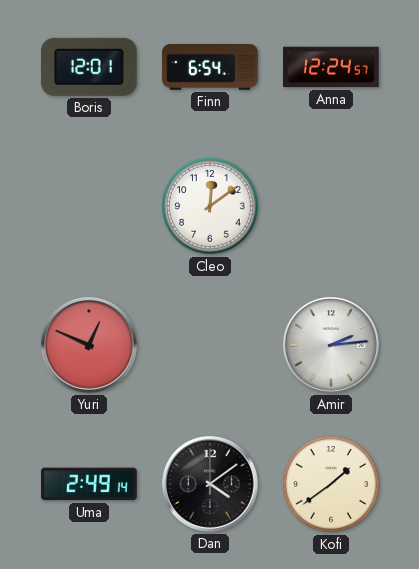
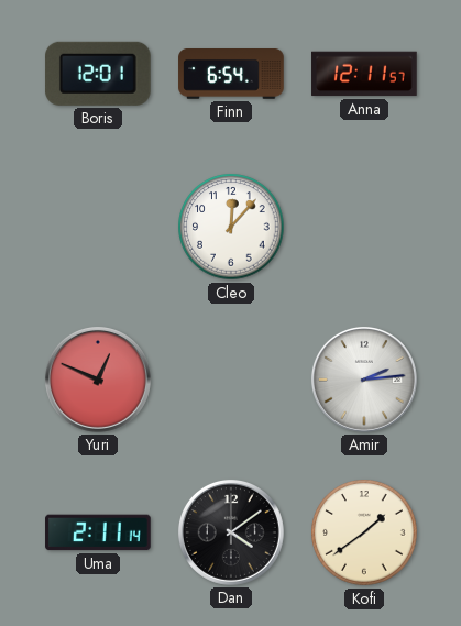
Anna: 12:24 -> 12:11
Cleo: 12:09 -> 12:07
Uma: 2:49 -> 2:11
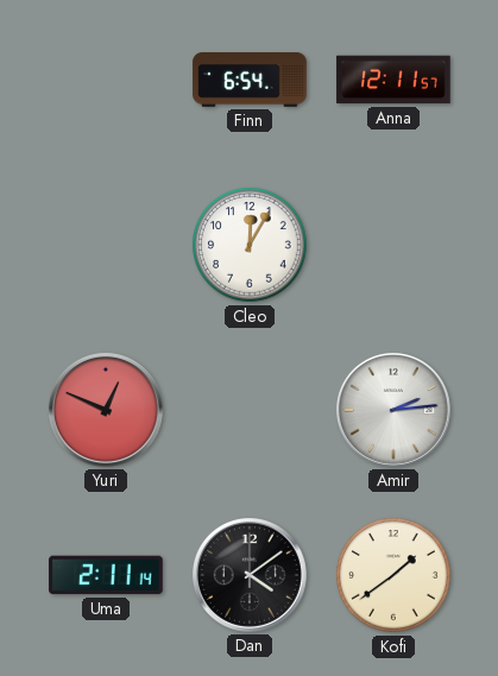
Boris: 12:01 -> none
Cleo: 12:07 -> 12:05
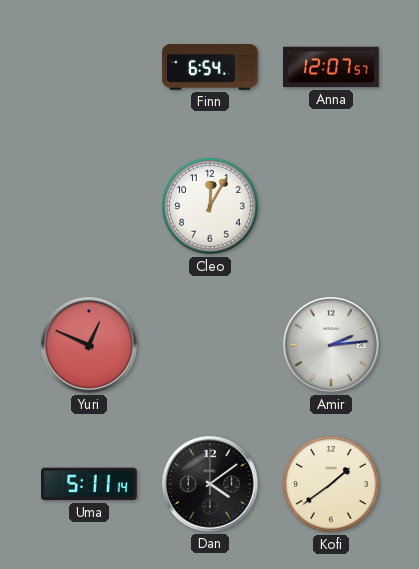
Anna: 12:11 -> 12:07
Uma: 2:11 -> 5:11
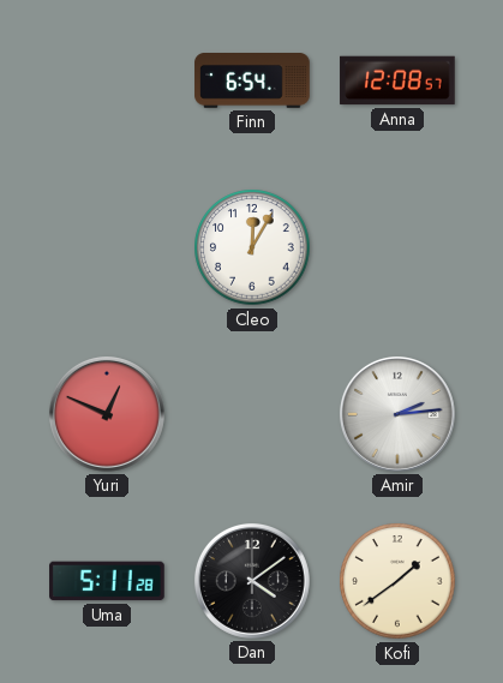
Anna: 12:07 -> 12:08
Uma: 5:11:14 -> 5:11:28
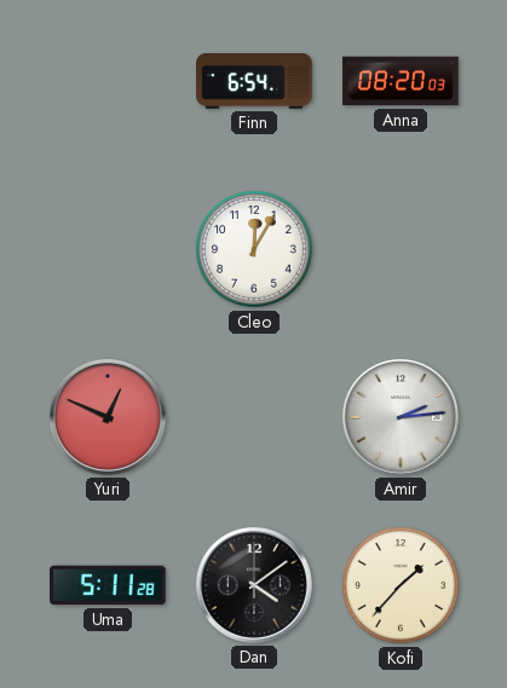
Anna: 12:08 -> 08:20
Kofi: 1:39 -> 1:37
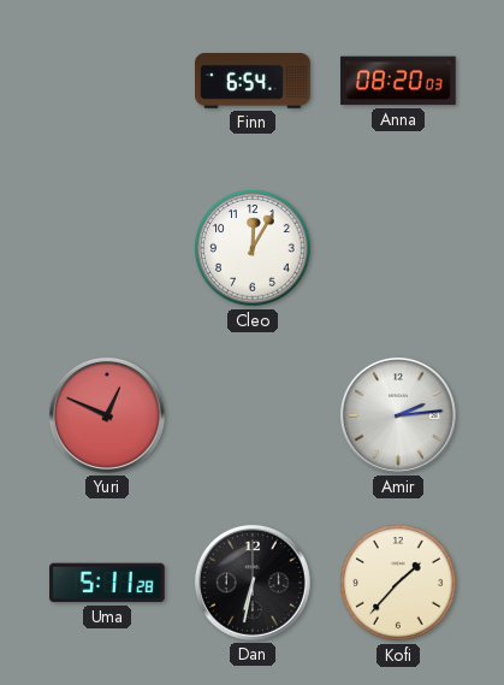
Dan: 4:09 -> 6:32
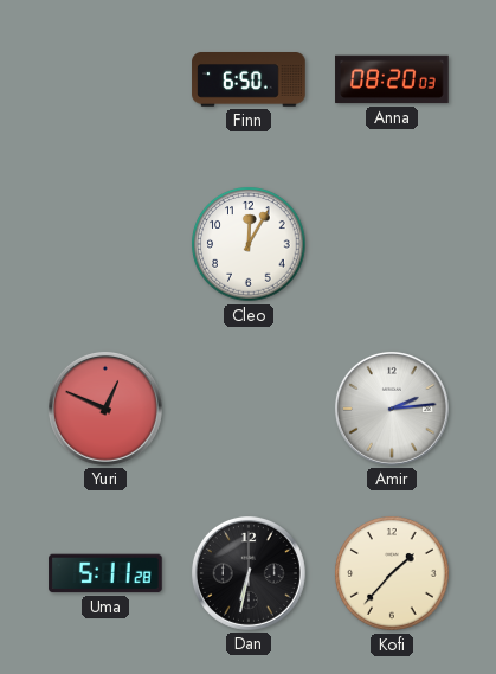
Finn: 6:54 -> 6:50
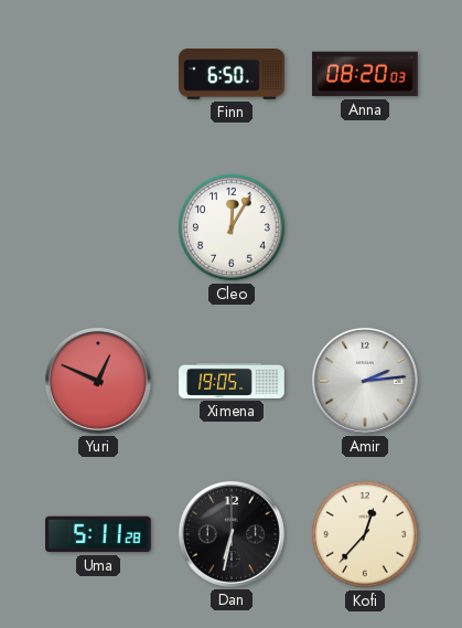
Ximena: none -> 19:05
Kofi: 1:37 -> 12:37
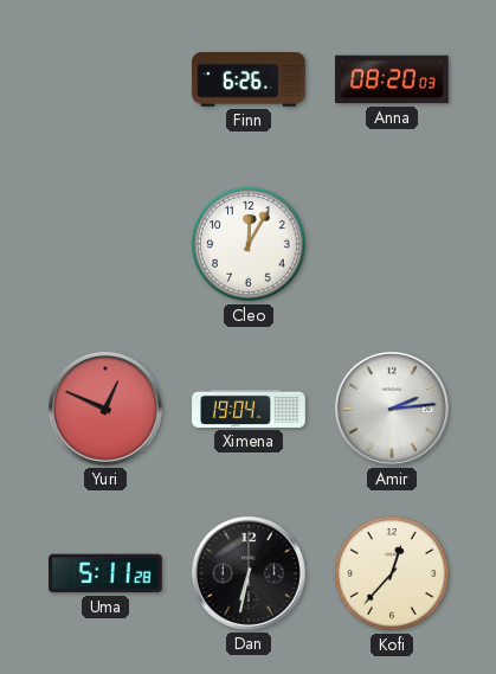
Finn: 6:50 -> 6:26
Ximena: 19:05 -> 19:04
